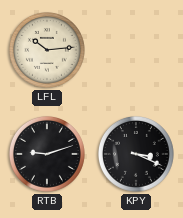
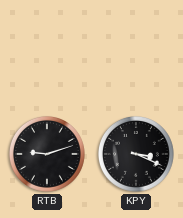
LFL: 10:14 -> none
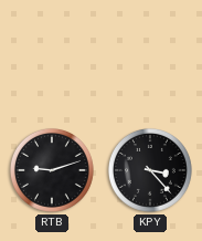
KPY: 3:19 -> 3:23
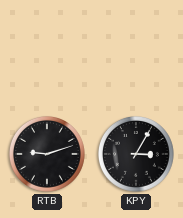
KPY: 3:23 -> 3:05
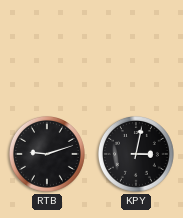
KPY: 3:05 -> 3:02
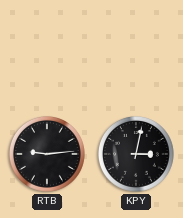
RTB: 9:12 -> 9:14
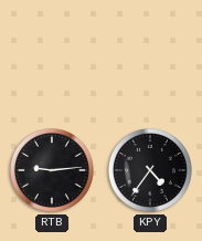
KPY: 3:02 -> 4:36
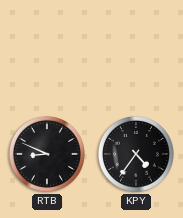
RTB: 9:14 -> 8:49
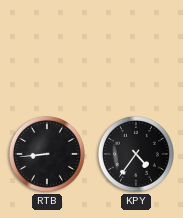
RTB: 8:49 -> 8:44
